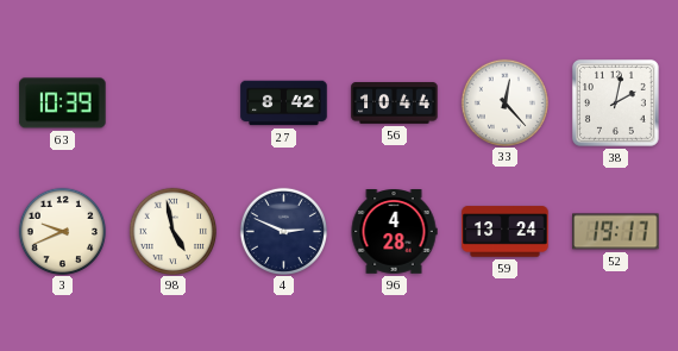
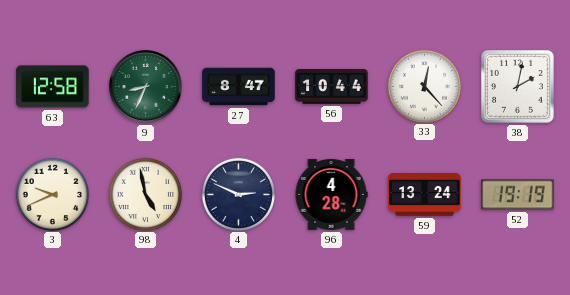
63: 10:39 -> 12:58
9: none -> 8:34
27: 8:42 -> 8:47
52: 19:17 -> 19:19
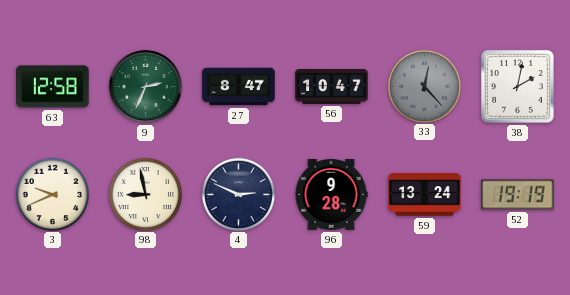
9: 8:34 -> 2:34
56: 10:44 -> 10:47
33 dial: white -> grey
98: 4:58 -> 8:58
96: 4:28 -> 9:28
